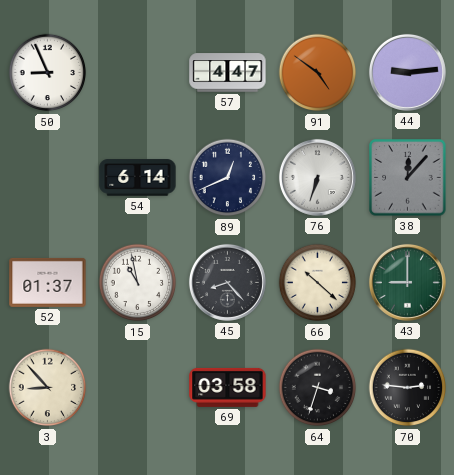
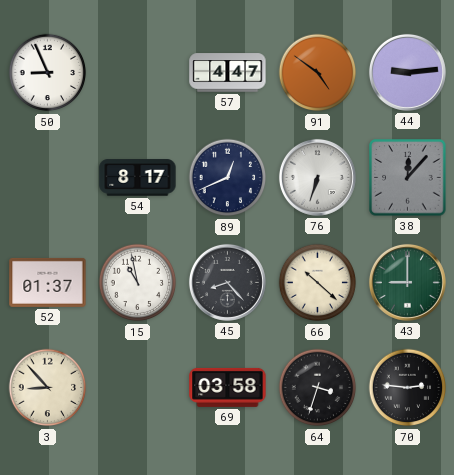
54: 6:14 -> 8:17
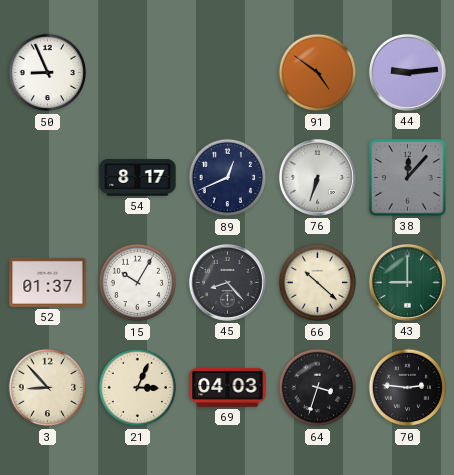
57: 4:47 -> none
15: 10:58 -> 10:05
21: none -> 3:04
69: 03:58 -> 04:03
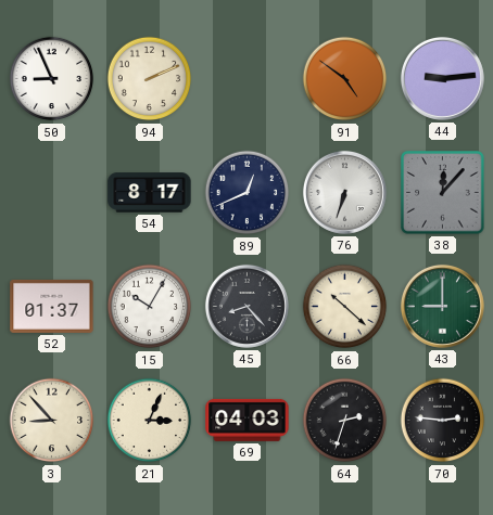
94: none -> 2:11
64: 3:33 -> 2:33
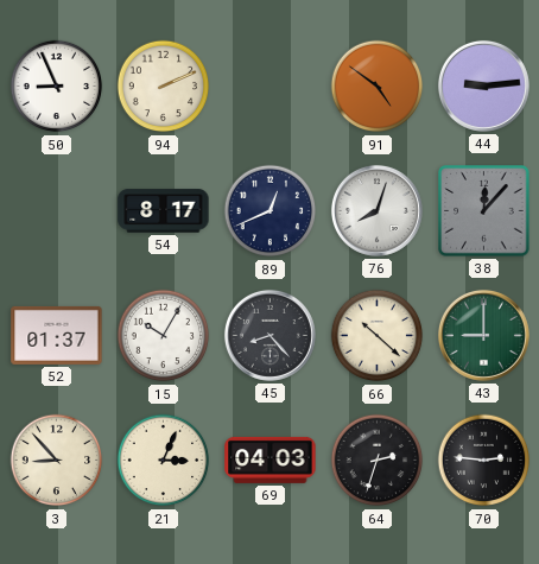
76: 6:33 -> 8:03
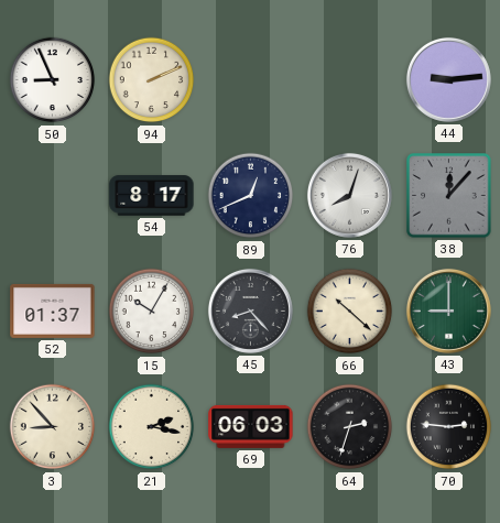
91: 4:51 -> none
21: 3:04 -> 2:17
69: 04:03 -> 06:03
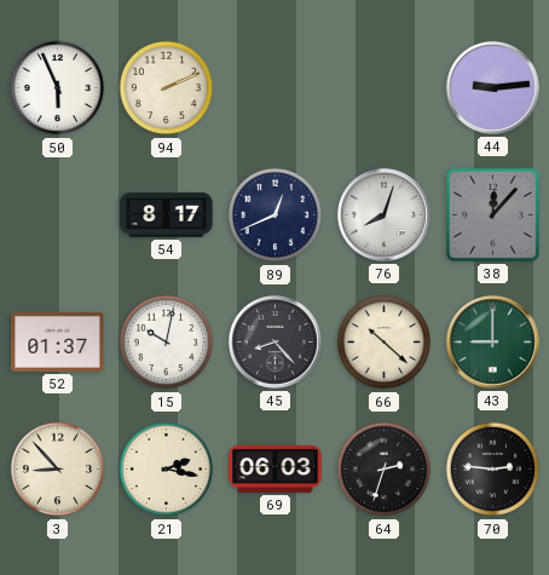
50: 8:56 -> 5:56
15: 10:05 -> 10:02
